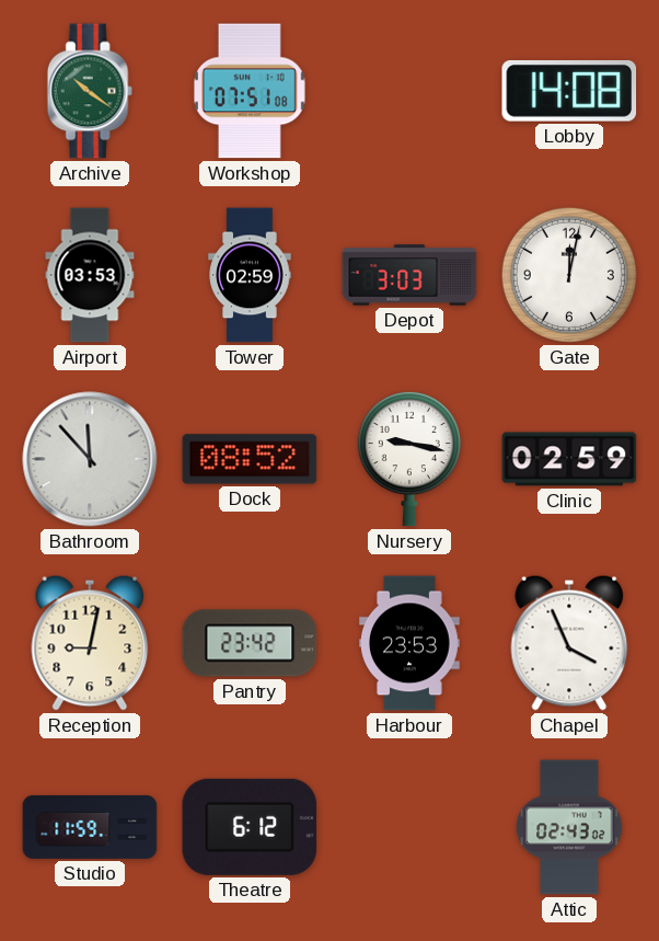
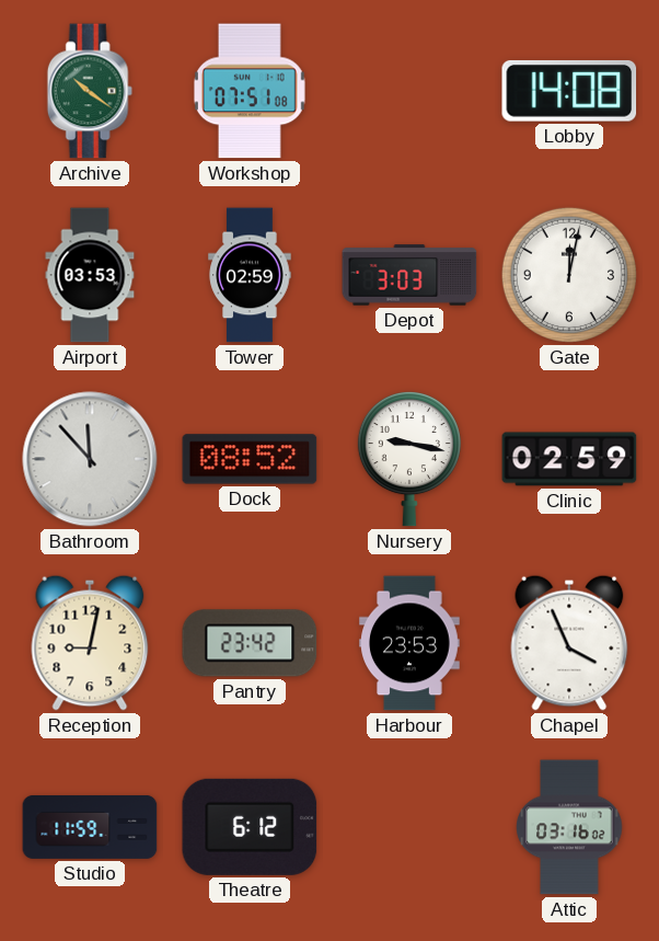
Attic: 02:43 -> 03:16
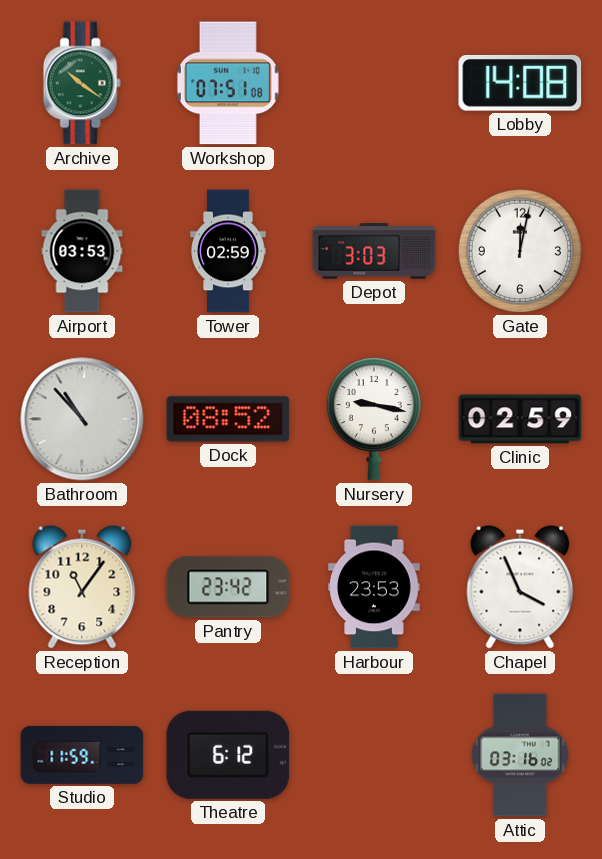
Bathroom: 11:53 -> 10:53
Reception: 9:02 -> 11:06
